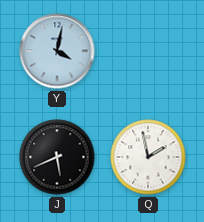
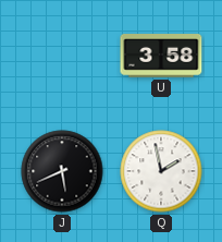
Y: 4:02 -> none
U: none -> 3:58
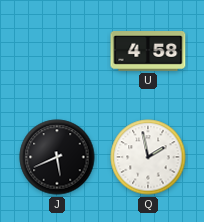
U: 3:58 -> 4:58
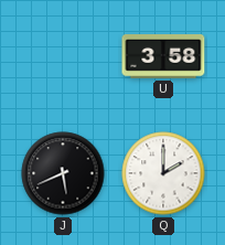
U: 4:58 -> 3:58
Q: 1:58 -> 2:00
